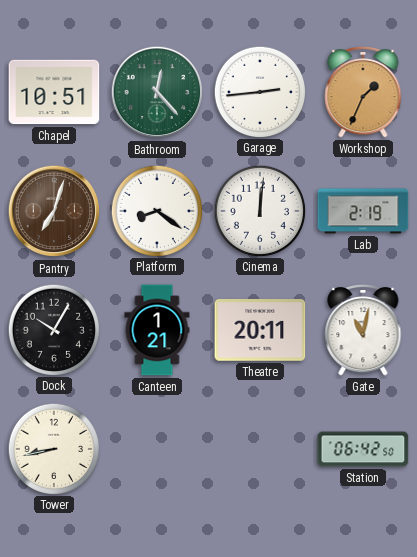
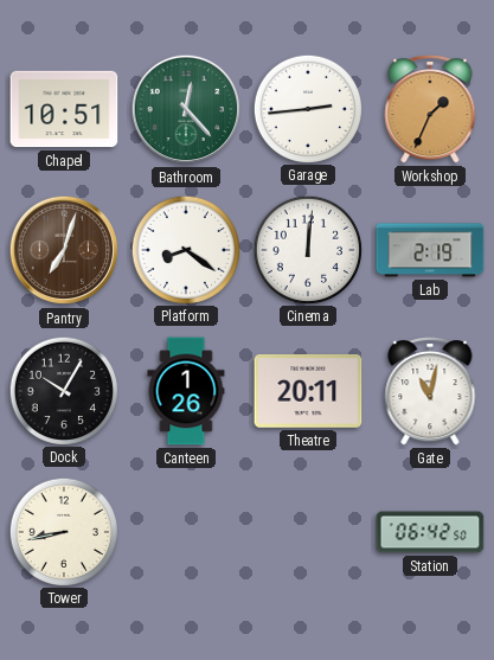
Canteen: 1:21 -> 1:26
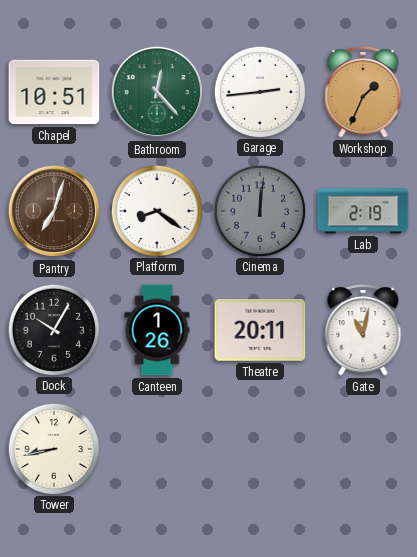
Cinema dial: white -> grey
Station: 06:42 -> none
